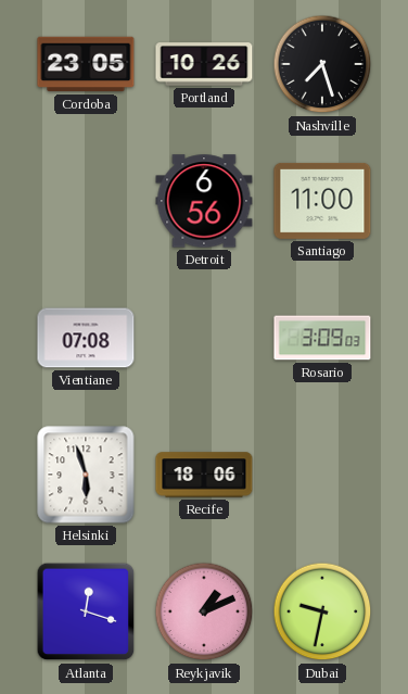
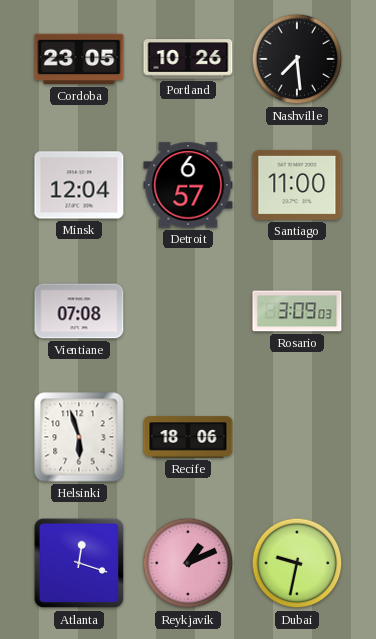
Nashville: 7:27 -> 7:29
Minsk: none -> 12:04
Detroit: 6:56 -> 6:57
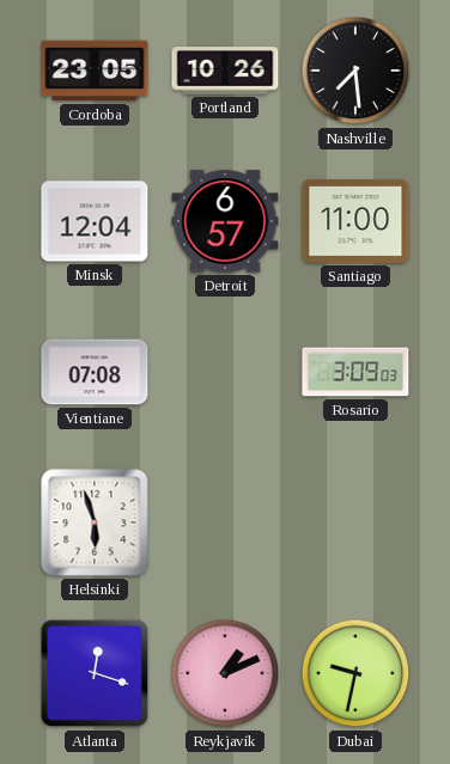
Recife: 18:06 -> none
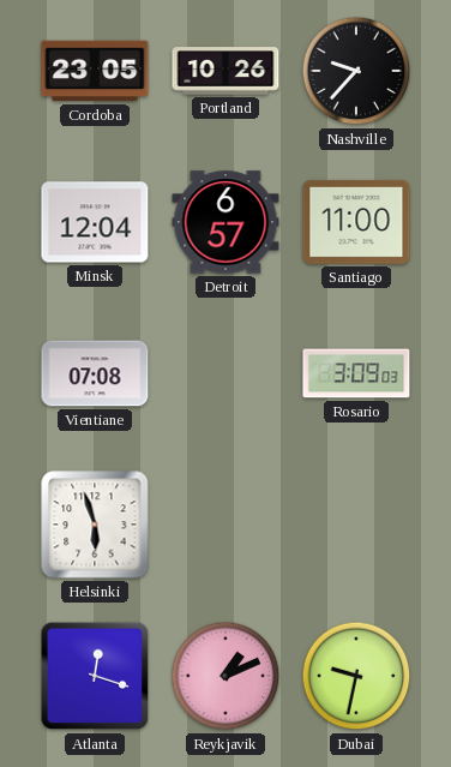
Nashville: 7:29 -> 9:37
